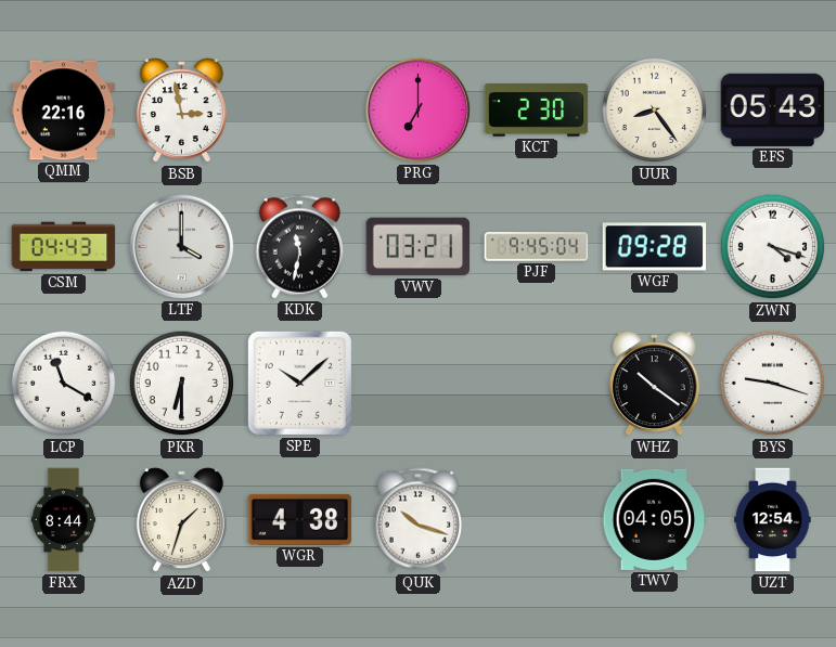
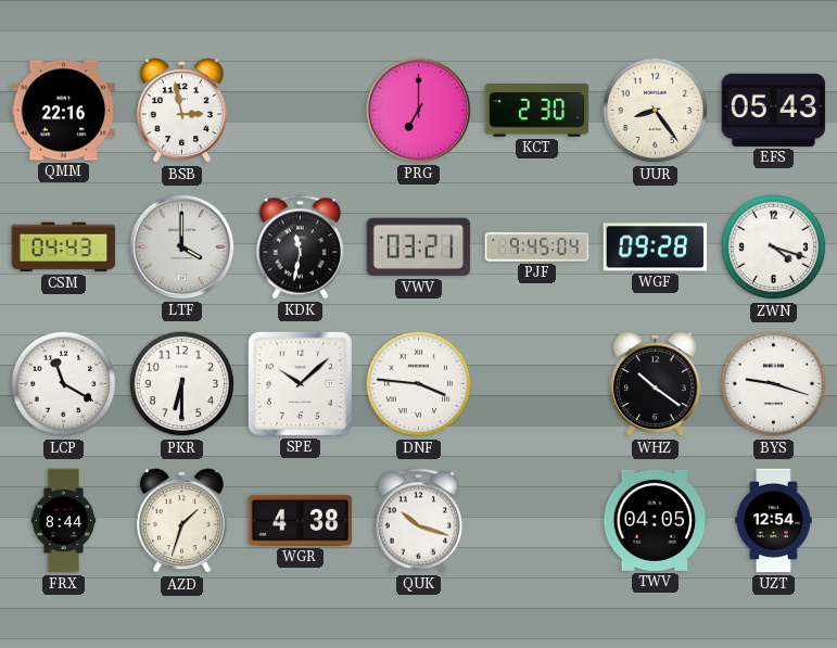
DNF: none -> 3:46
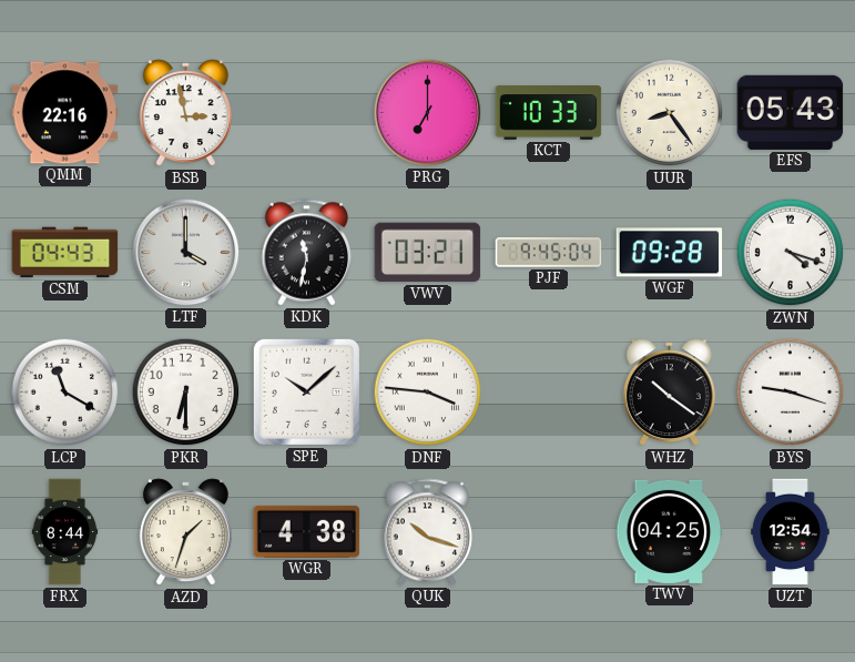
KCT: 2:30 -> 10:33
TWV: 04:05 -> 04:25
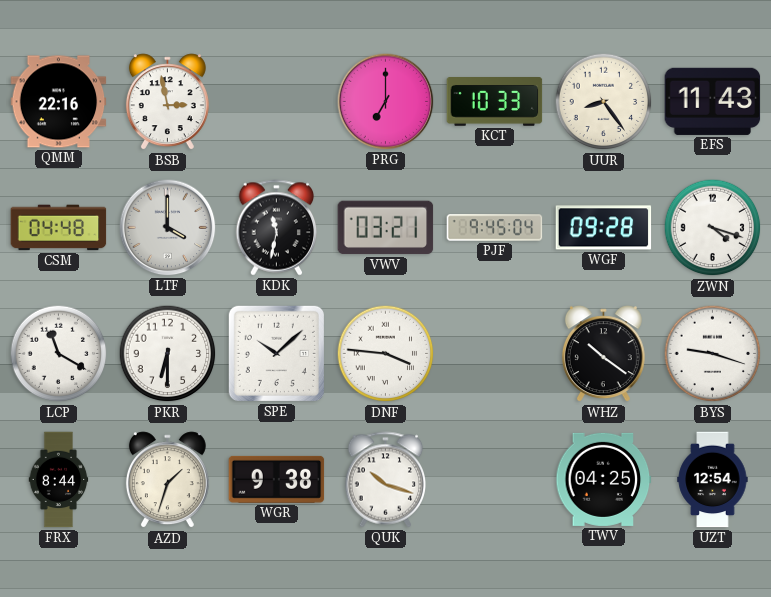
EFS: 05:43 -> 11:43
CSM: 04:43 -> 04:48
WGR: 4:38 -> 9:38
